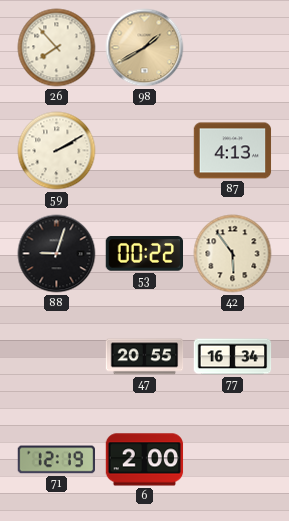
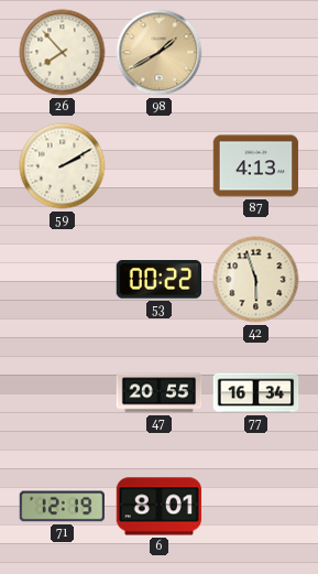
88: 9:03 -> none
42: 5:54 -> 5:57
6: 2:00 -> 8:01
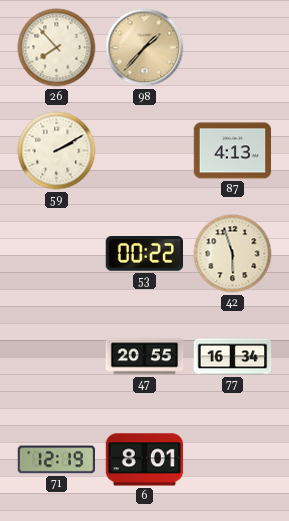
98: 1:40 -> 1:37
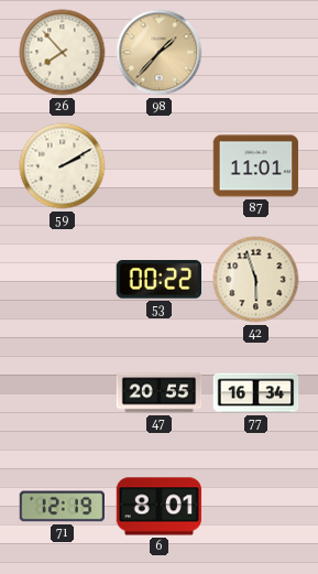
87: 4:13 -> 11:01
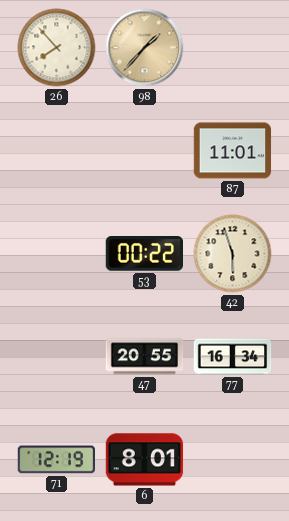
59: 2:10 -> none
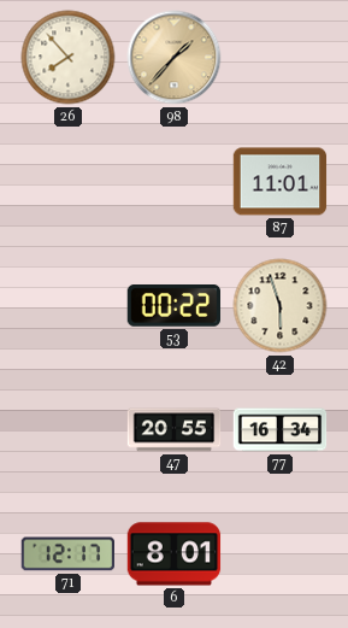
71: 12:19 -> 12:17
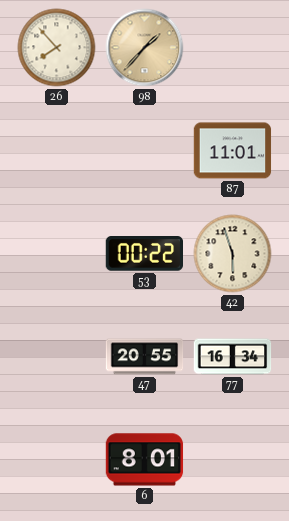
71: 12:17 -> none
